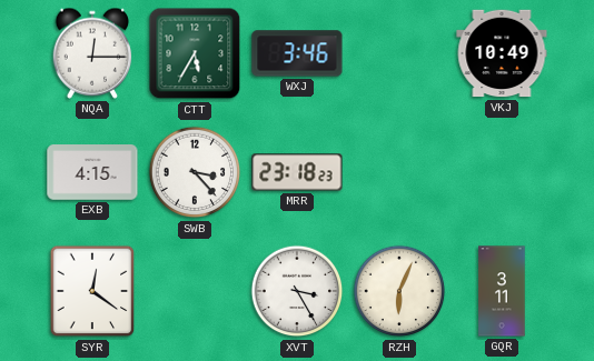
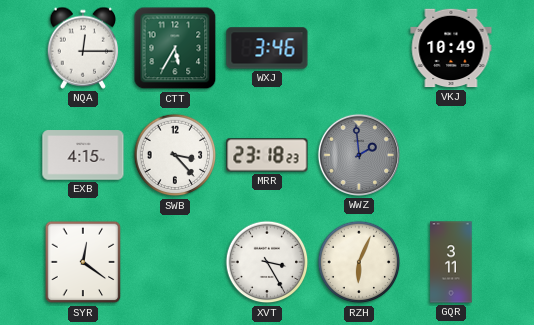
WWZ: none -> 1:59
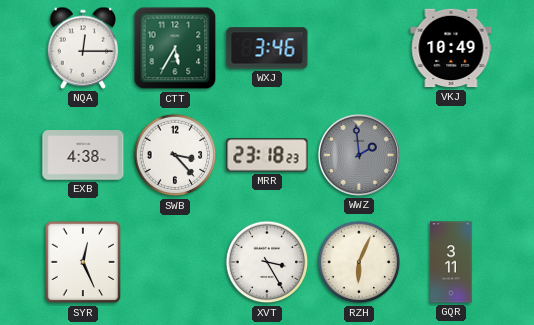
EXB: 4:15 -> 4:38
SYR: 12:21 -> 12:26
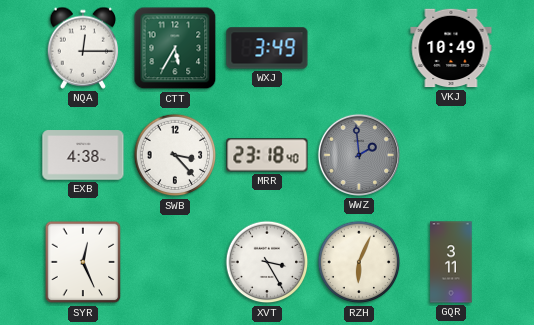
WXJ: 3:46 -> 3:49
MRR: 23:18:23 -> 23:18:40
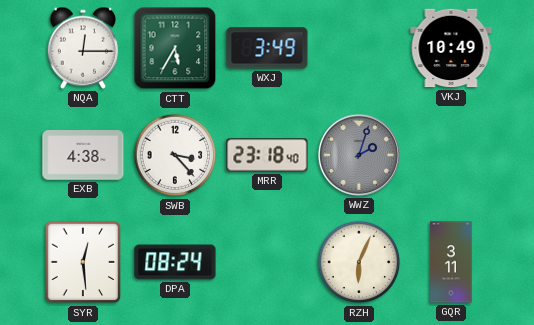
WWZ: 1:59 -> 2:03
SYR: 12:26 -> 12:29
DPA: none -> 08:24
XVT: 3:25 -> none
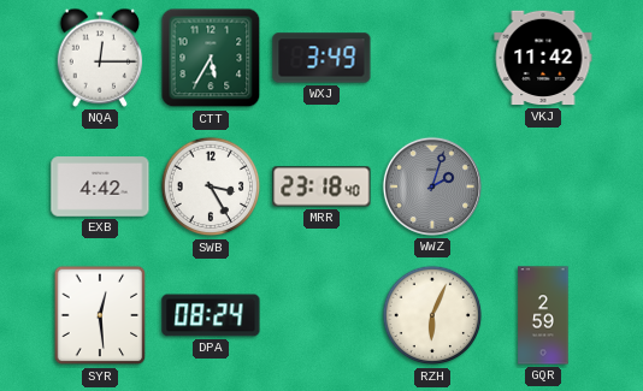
VKJ: 10:49 -> 11:42
EXB: 4:38 -> 4:42
SWB: 3:23 -> 3:25
GQR: 3:11 -> 2:59
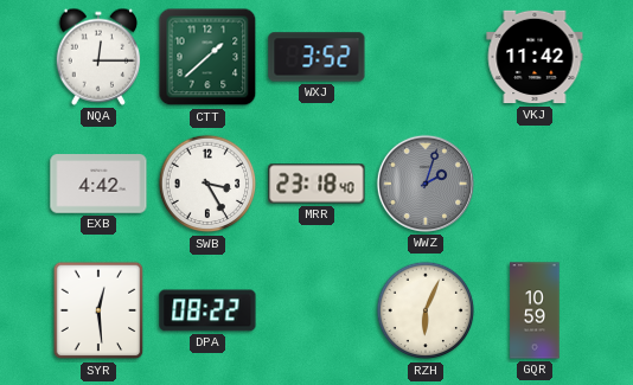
CTT: 5:35 -> 1:38
WXJ: 3:49 -> 3:52
DPA: 08:24 -> 08:22
GQR: 2:59 -> 10:59
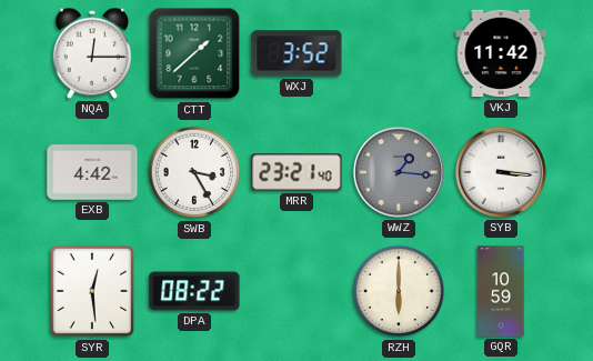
MRR: 23:18 -> 23:21
WWZ: 2:03 -> 1:16
SYB: none -> 3:16
RZH: 6:04 -> 6:00
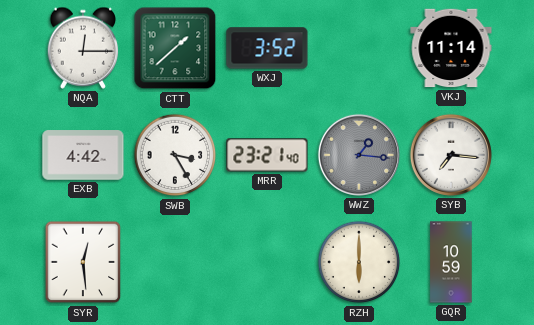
VKJ: 11:42 -> 11:14
SYB: 3:16 -> 7:16
DPA: 08:22 -> none
